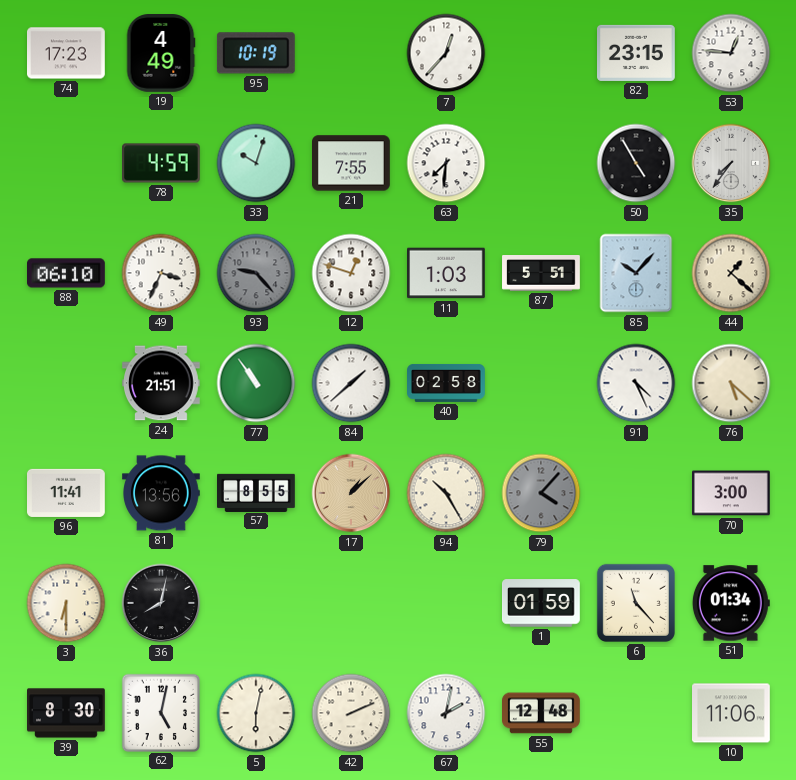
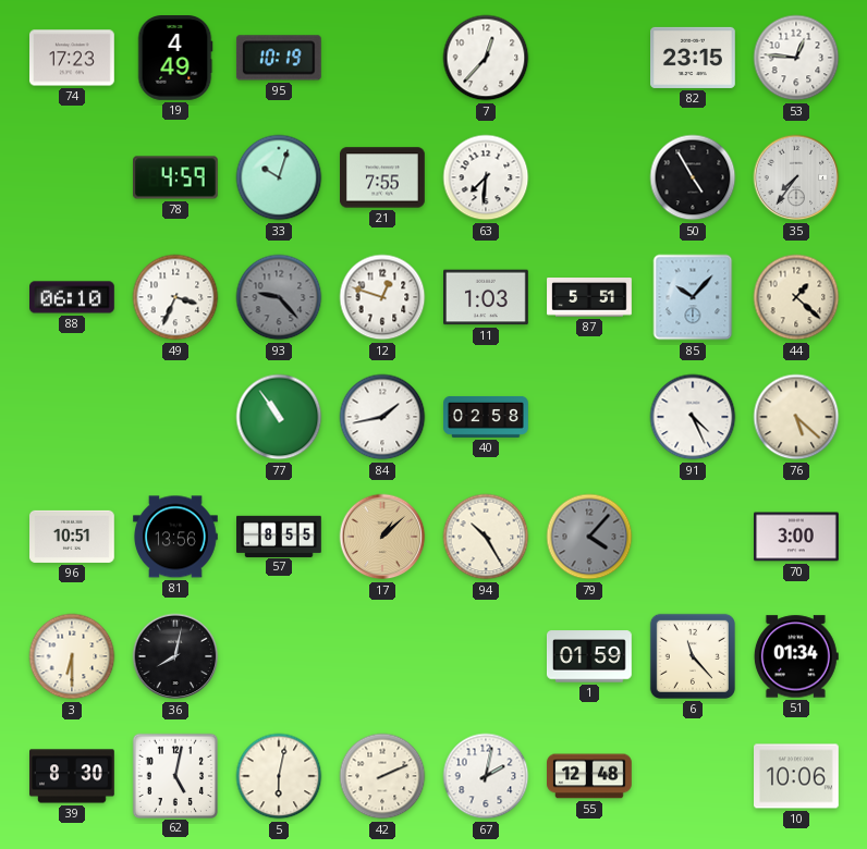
24: 21:51 -> none
84: 1:38 -> 1:43
96: 11:41 -> 10:51
10: 11:06 -> 10:06
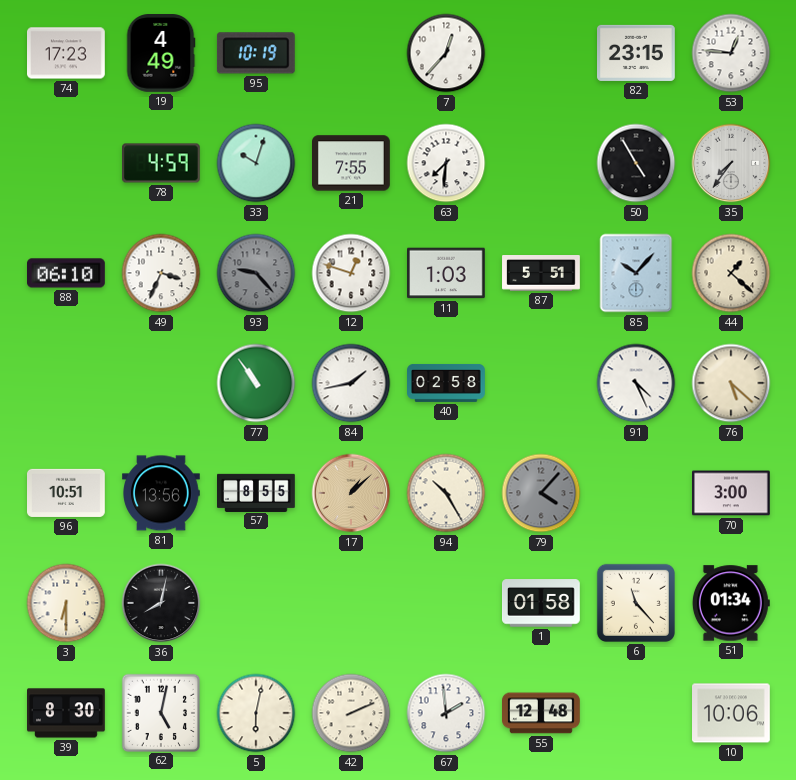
1: 01:59 -> 01:58
67: 2:02 -> 1:59
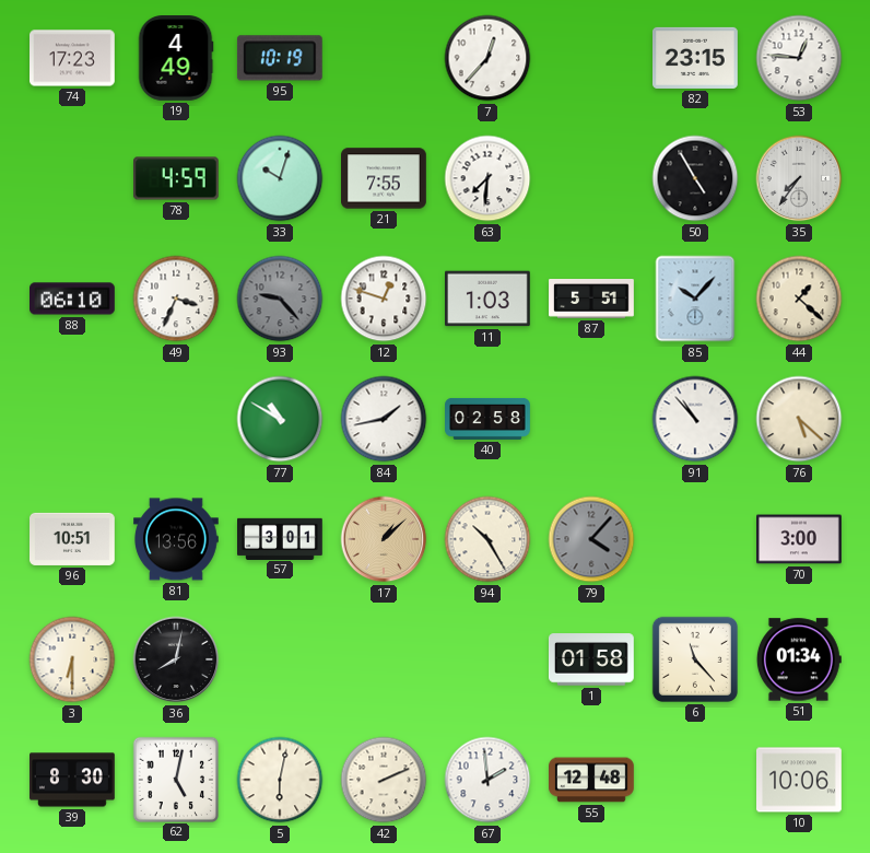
77: 10:54 -> 10:50
91: 4:26 -> 10:53
57: 8:55 -> 3:01
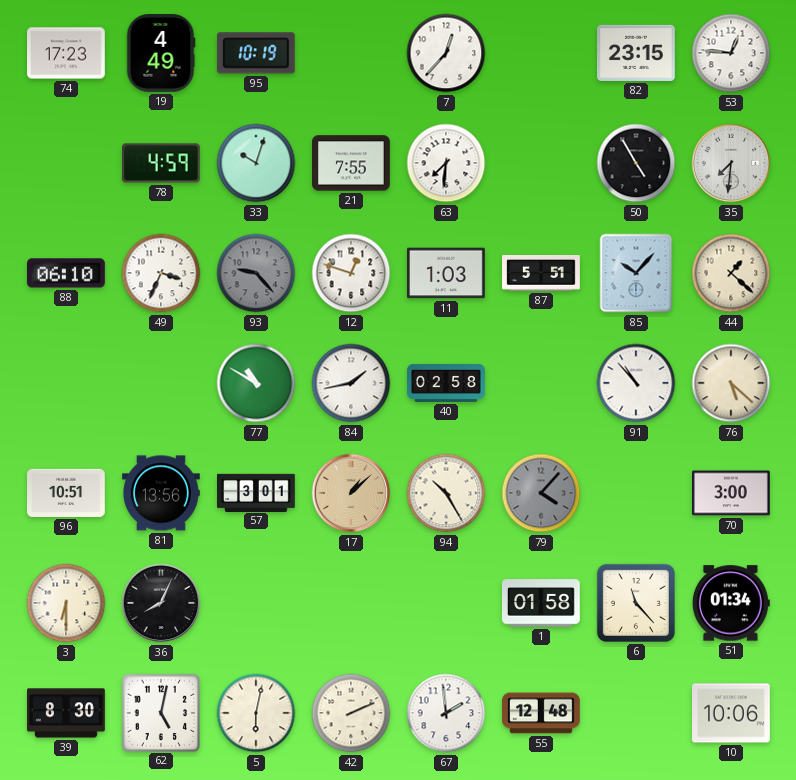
35: 7:36 -> 7:31
36: 8:02 -> 8:04
